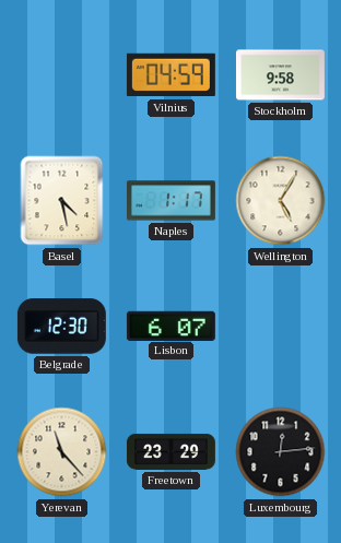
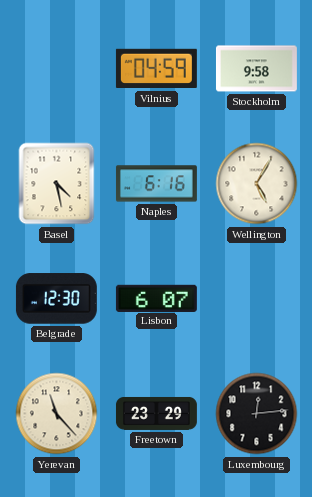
Naples: 1:17 -> 6:16
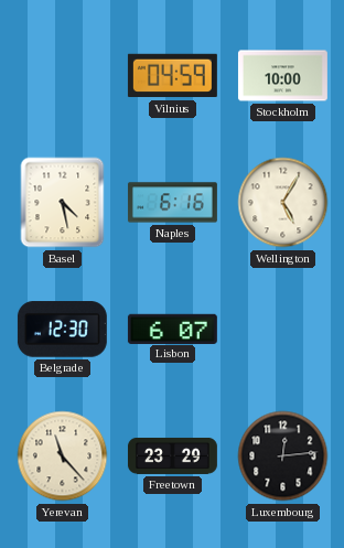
Stockholm: 9:58 -> 10:00
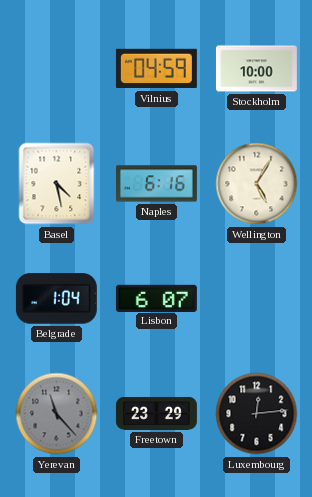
Belgrade: 12:30 -> 1:04
Yerevan dial: cream -> grey
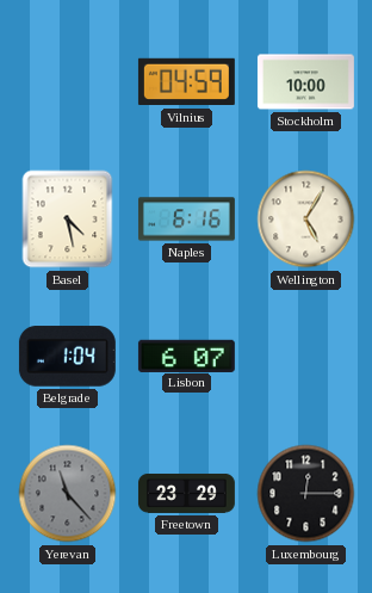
Luxembourg: 12:14 -> 12:15
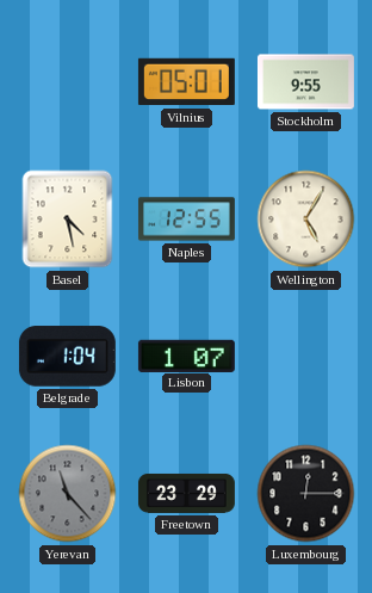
Vilnius: 04:59 -> 05:01
Stockholm: 10:00 -> 9:55
Naples: 6:16 -> 12:55
Lisbon: 6:07 -> 1:07
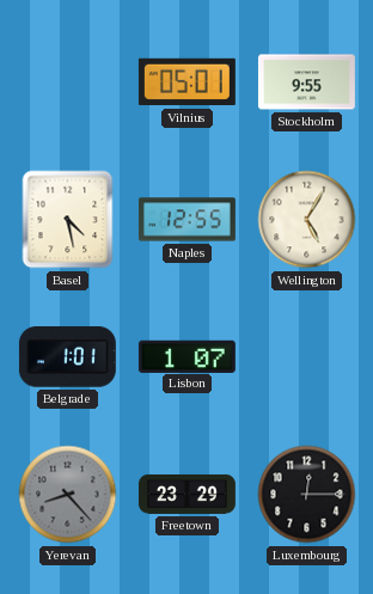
Belgrade: 1:04 -> 1:01
Yerevan: 11:23 -> 8:23
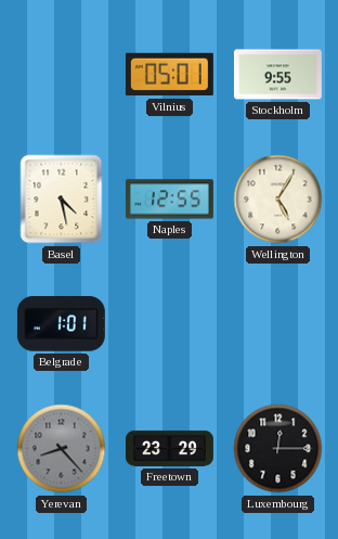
Lisbon: 1:07 -> none
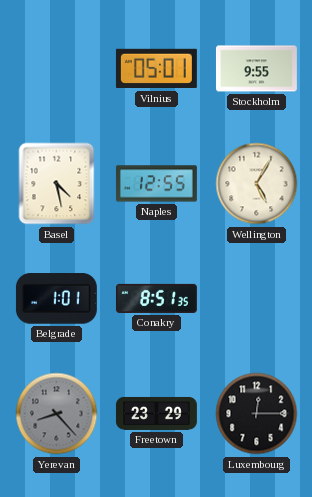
Conakry: none -> 8:51
